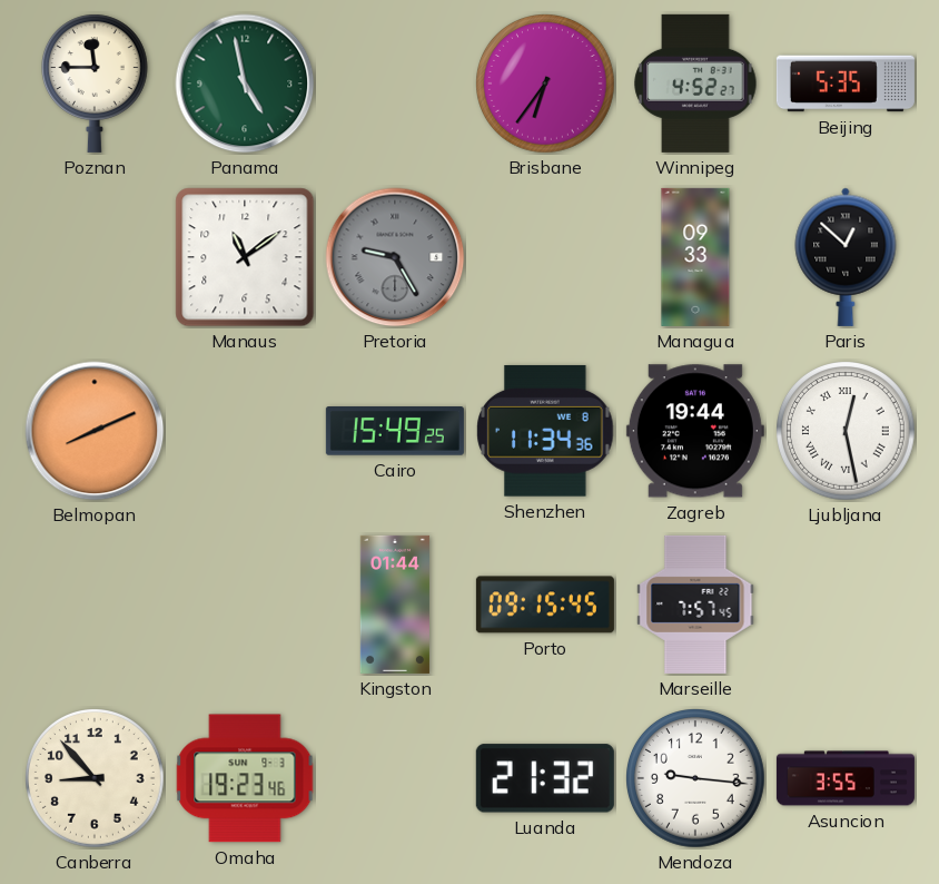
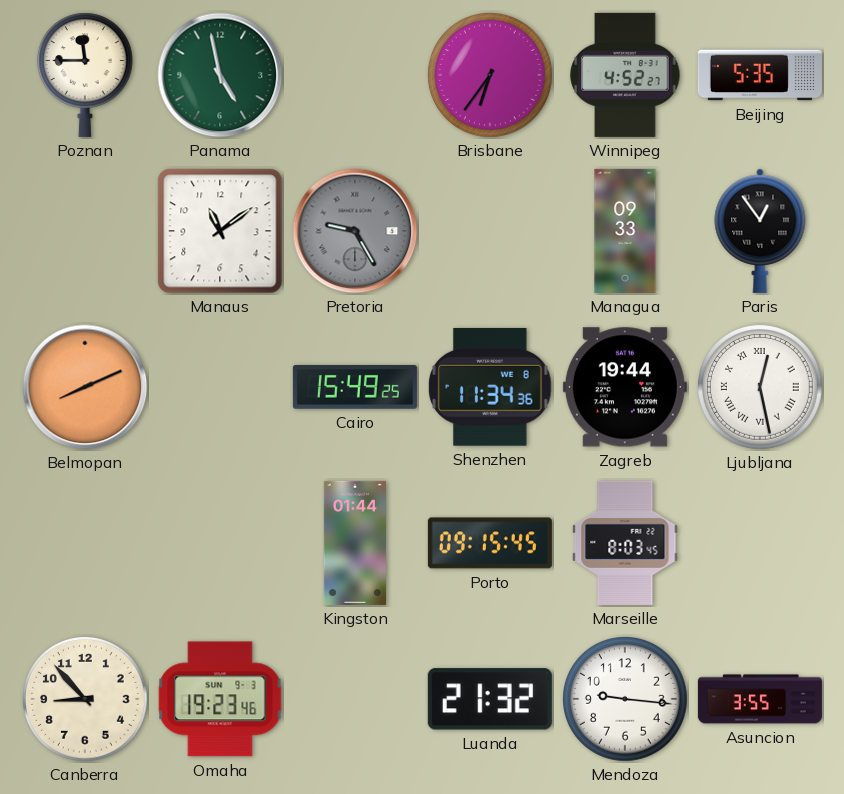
Paris: 12:52 -> 12:54
Marseille: 7:57 -> 8:03
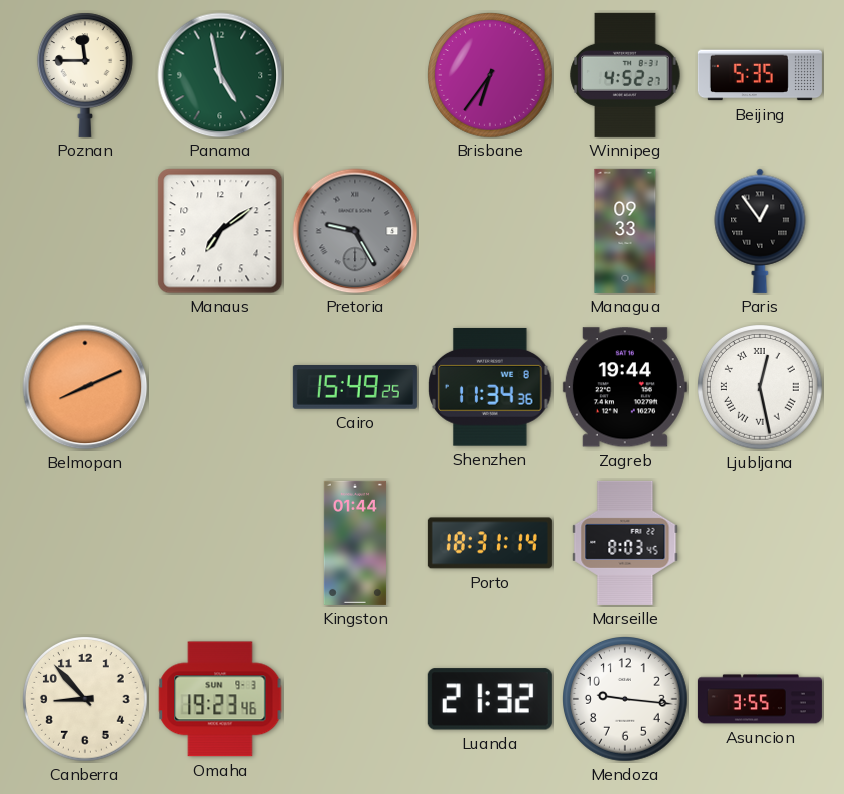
Manaus: 11:09 -> 7:09
Porto: 09:15 -> 18:31
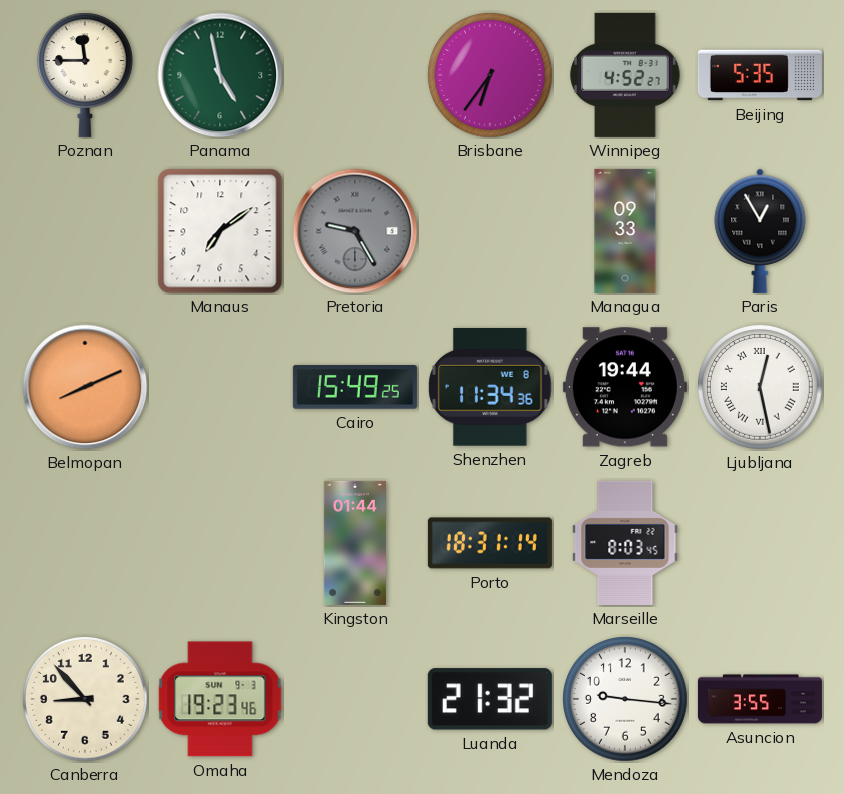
Paris: 12:54 -> 12:55
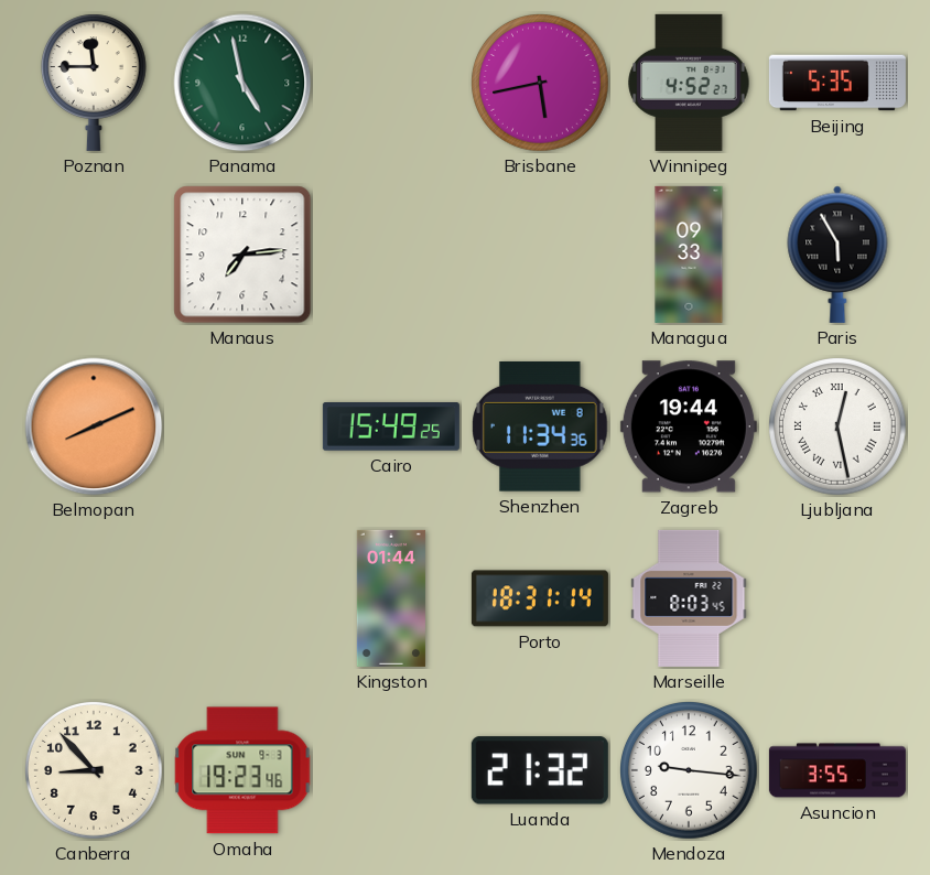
Brisbane: 6:36 -> 5:43
Manaus: 7:09 -> 7:14
Pretoria: 9:25 -> none
Paris: 12:55 -> 5:55
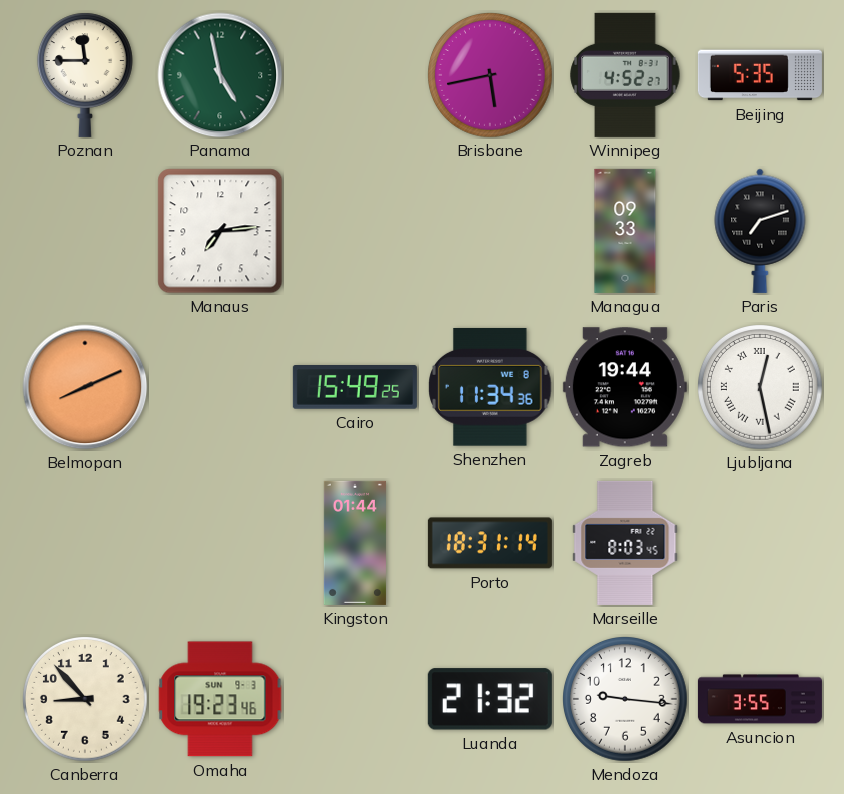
Paris: 5:55 -> 7:12
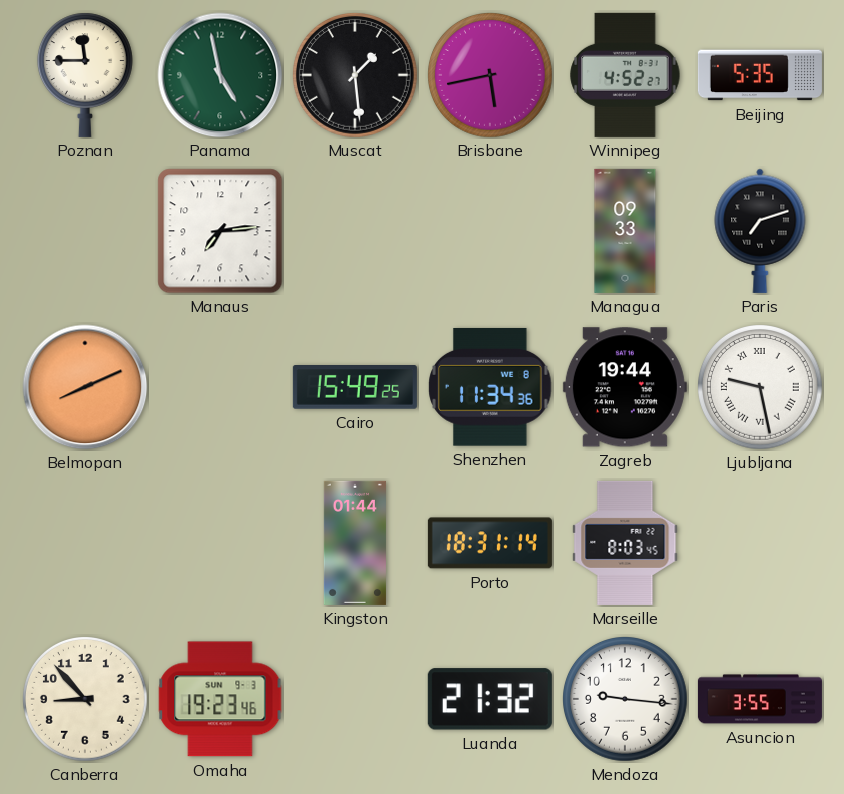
Muscat: none -> 1:29
Ljubljana: 12:28 -> 9:28
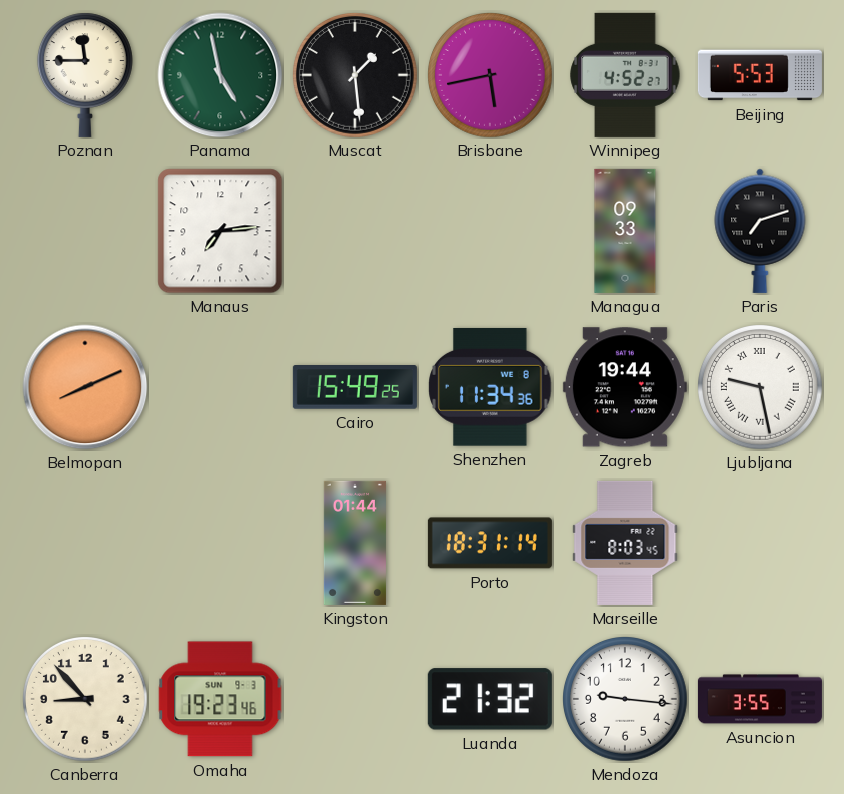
Beijing: 5:35 -> 5:53
